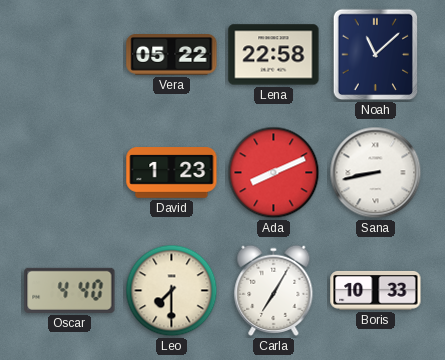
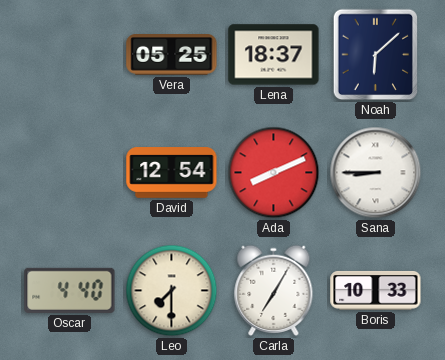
Vera: 05:22 -> 05:25
Lena: 22:58 -> 18:37
Noah: 11:08 -> 6:08
David: 1:23 -> 12:54
Sana: 8:43 -> 8:45
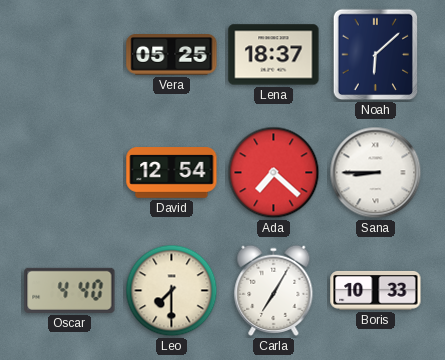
Ada: 8:11 -> 7:22
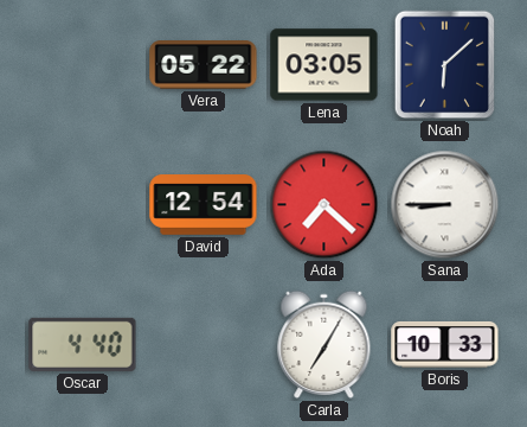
Vera: 05:25 -> 05:22
Lena: 18:37 -> 03:05
Leo: 7:30 -> none
